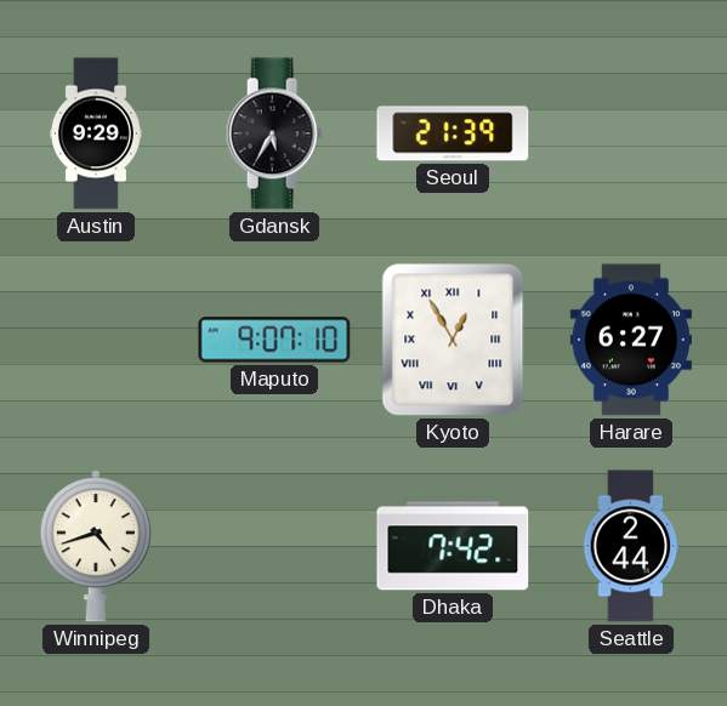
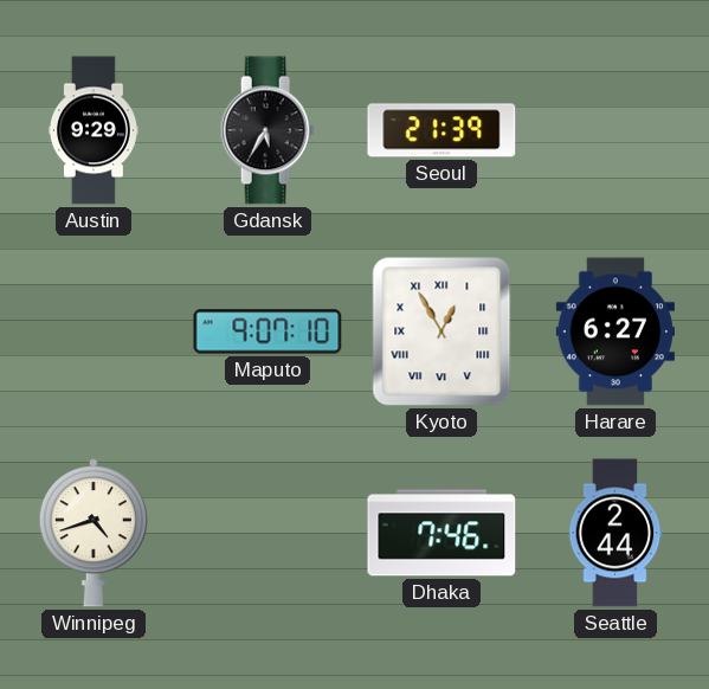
Dhaka: 7:42 -> 7:46
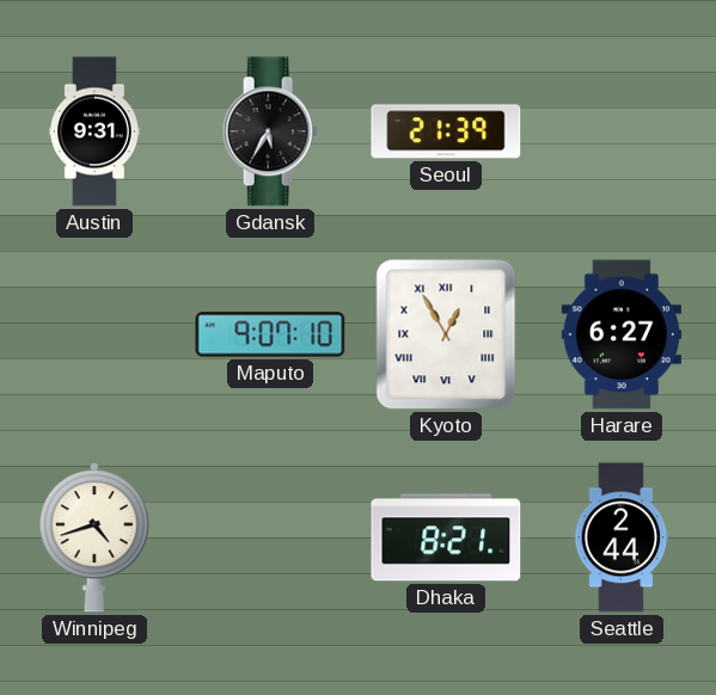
Austin: 9:29 -> 9:31
Dhaka: 7:46 -> 8:21
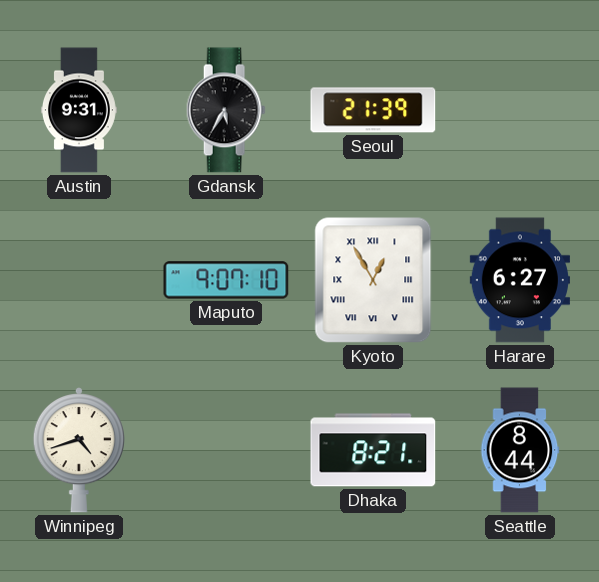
Seattle: 2:44 -> 8:44
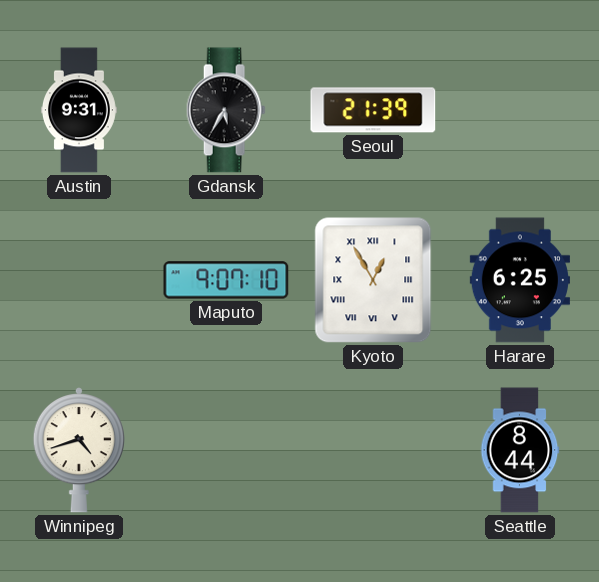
Harare: 6:27 -> 6:25
Dhaka: 8:21 -> none
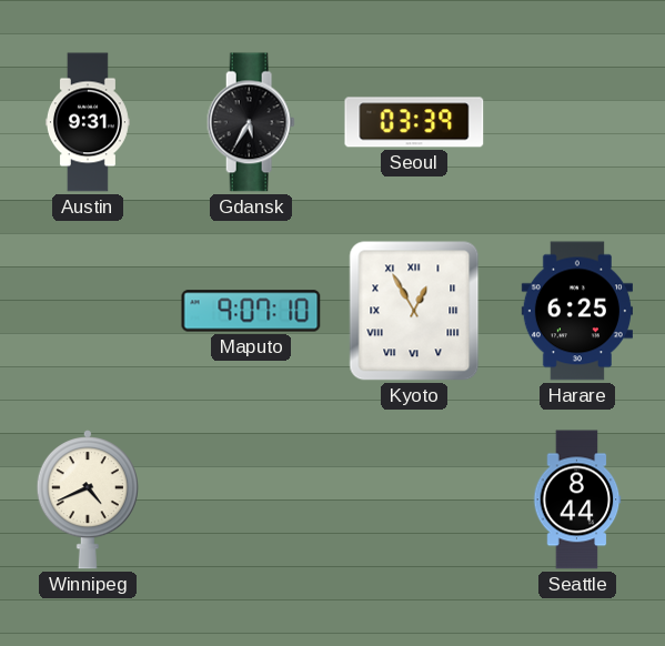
Seoul: 21:39 -> 03:39
Winnipeg: 4:42 -> 4:41
